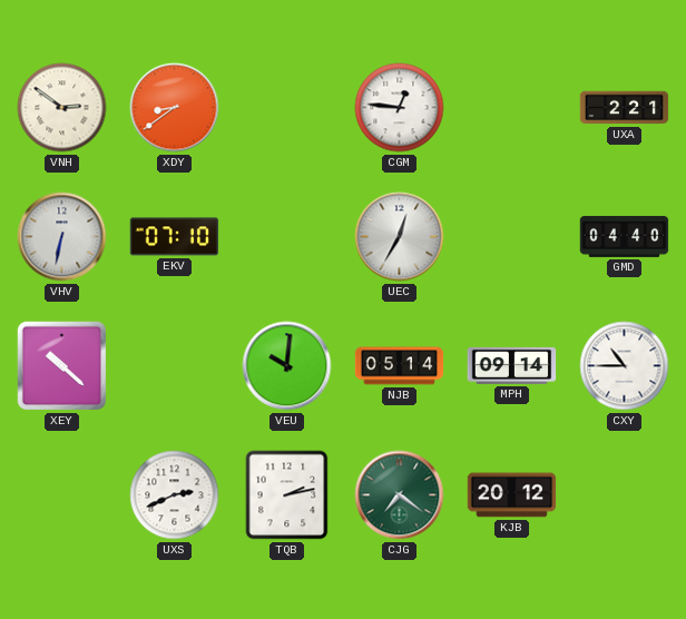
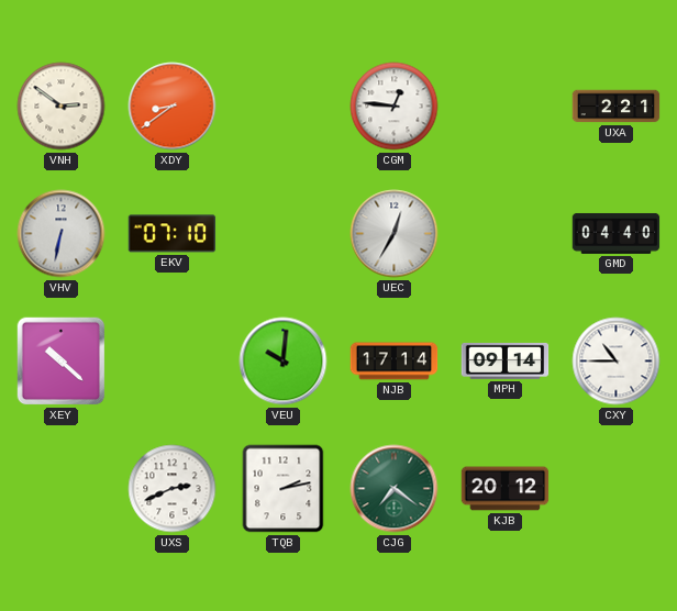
NJB: 05:14 -> 17:14
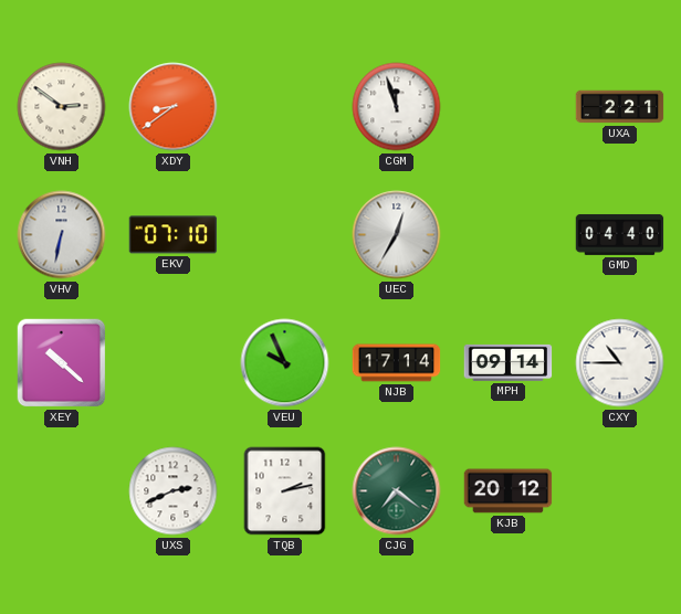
CGM: 12:46 -> 11:57
VEU: 10:01 -> 9:56
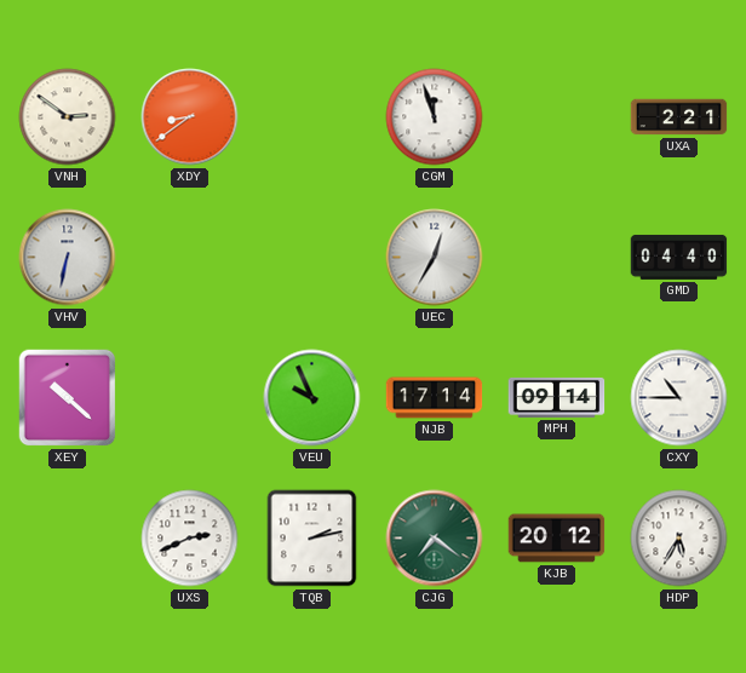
EKV: 07:10 -> none
HDP: none -> 5:35
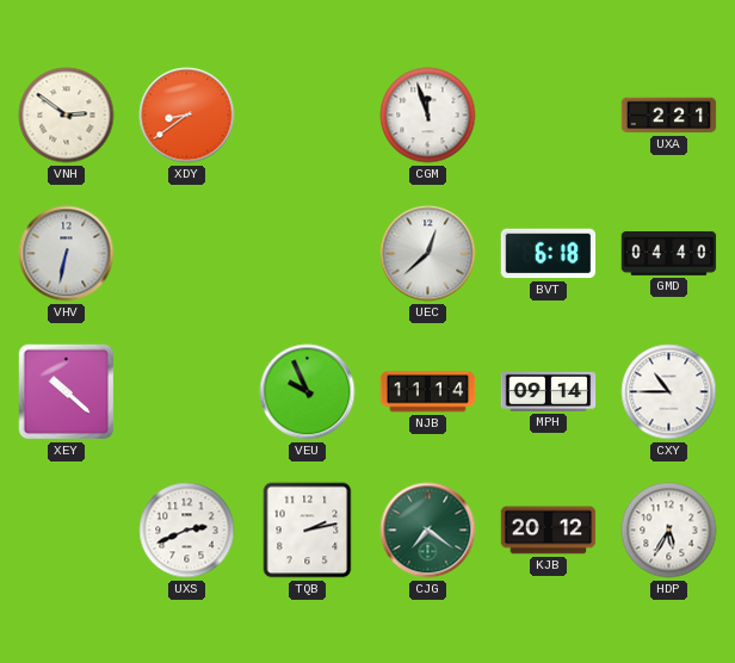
UEC: 12:35 -> 12:38
BVT: none -> 6:18
NJB: 17:14 -> 11:14
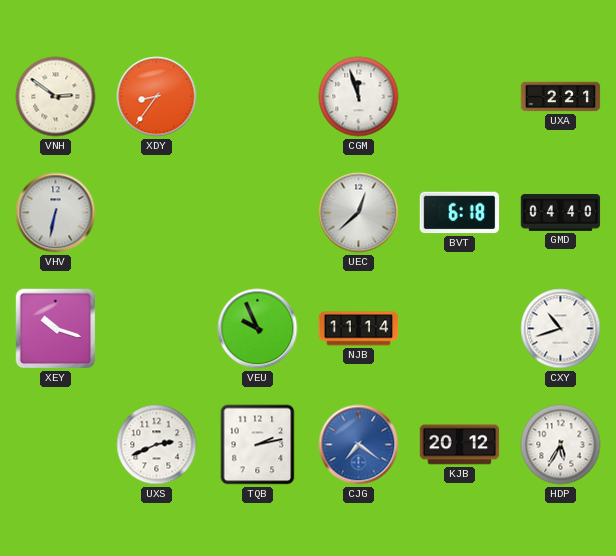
XDY: 8:39 -> 8:36
XEY: 10:22 -> 10:18
MPH: 09:14 -> none
CXY: 10:45 -> 10:42
CJG dial: green -> blue
